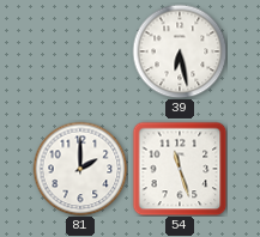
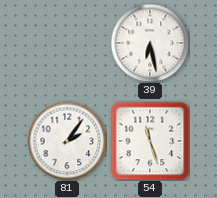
81: 2:00 -> 2:06
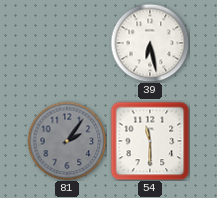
81 dial: white -> grey
54: 11:27 -> 11:30
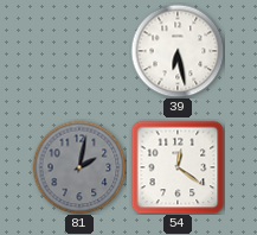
81: 2:06 -> 2:02
54: 11:30 -> 12:21
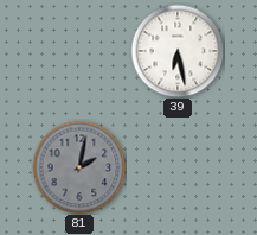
54: 12:21 -> none
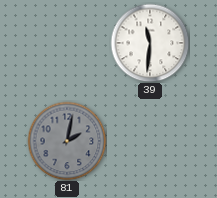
39: 6:28 -> 11:31
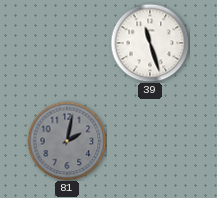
39: 11:31 -> 11:27
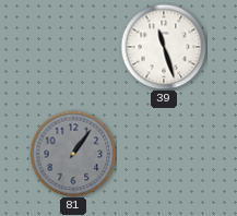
81: 2:02 -> 1:06
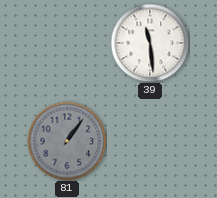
39: 11:27 -> 11:29
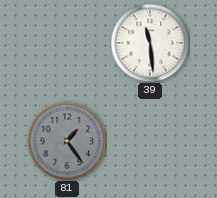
81: 1:06 -> 1:24
